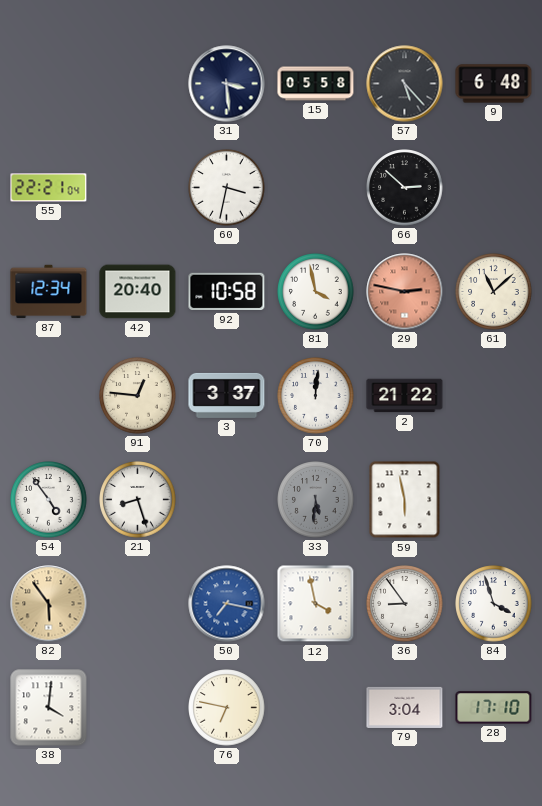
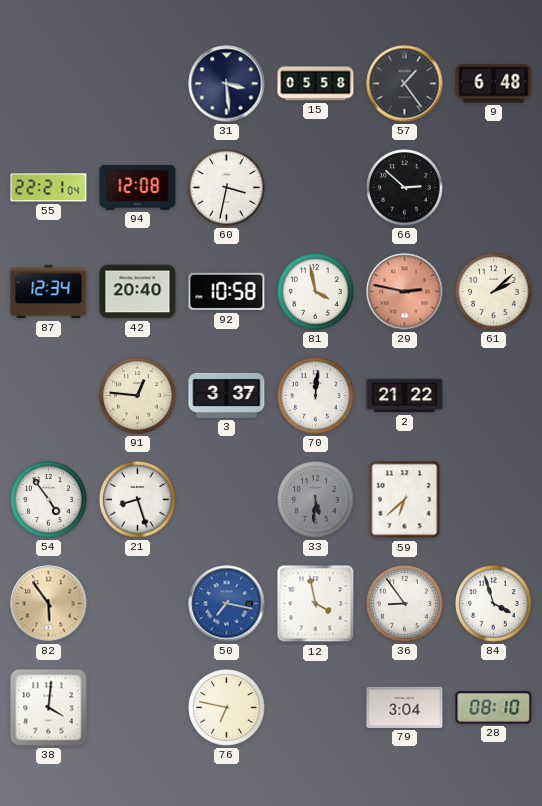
57: 5:23 -> 1:24
94: none -> 12:08
61: 11:08 -> 2:08
59: 5:58 -> 6:38
28: 17:10 -> 08:10
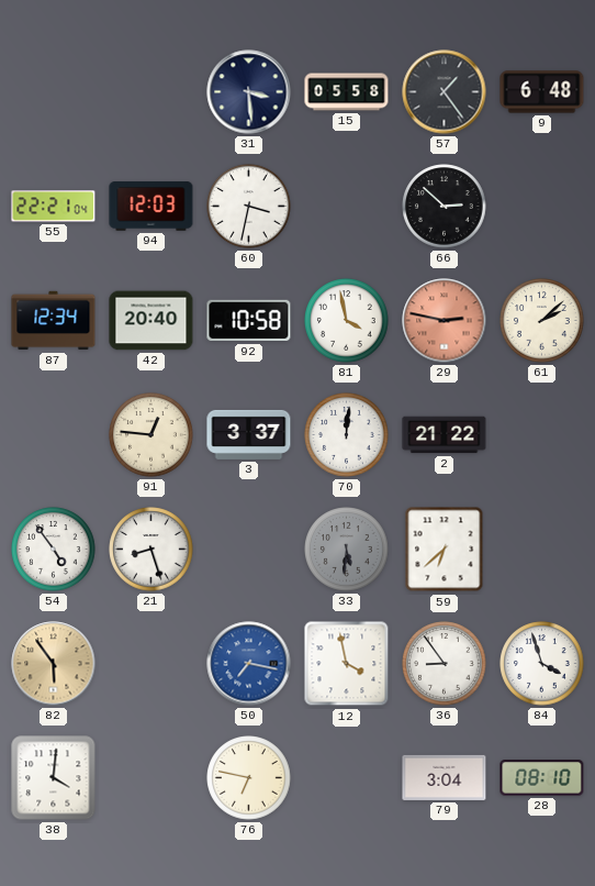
94: 12:08 -> 12:03
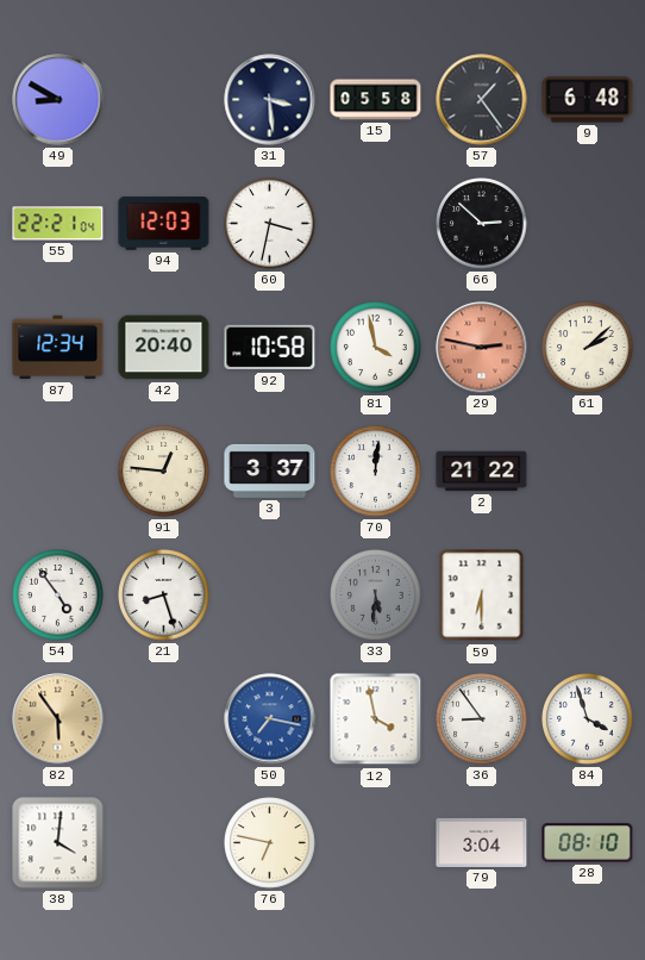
49: none -> 8:50
59: 6:38 -> 6:30
